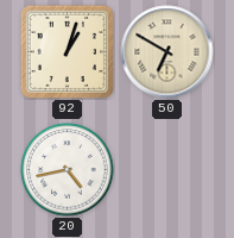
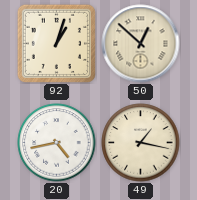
50: 6:50 -> 12:52
49: none -> 1:17
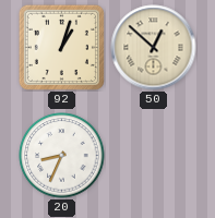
20: 4:43 -> 8:34
49: 1:17 -> none
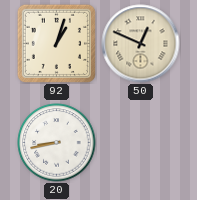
50: 12:52 -> 12:49
20: 8:34 -> 8:43
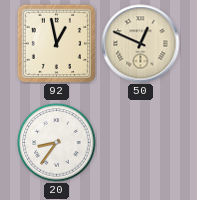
92: 1:03 -> 12:58
20: 8:43 -> 8:36
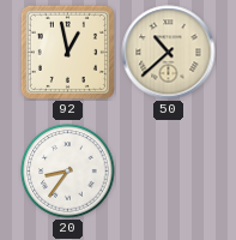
50: 12:49 -> 10:38
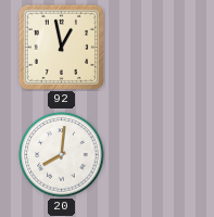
50: 10:38 -> none
20: 8:36 -> 8:01
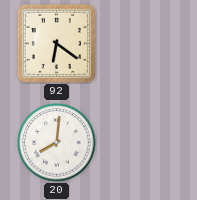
92: 12:58 -> 6:21
